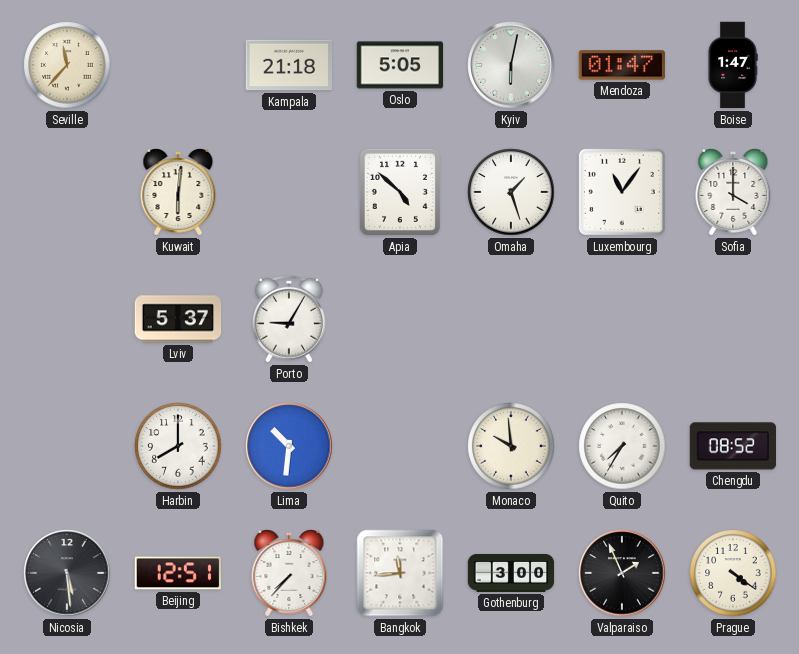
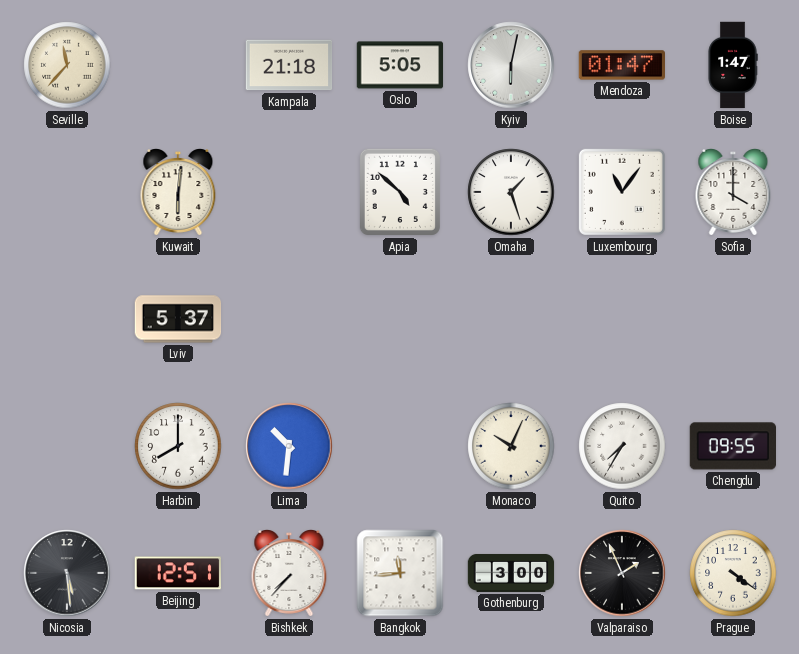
Porto: 9:05 -> none
Monaco: 9:59 -> 10:04
Chengdu: 08:52 -> 09:55
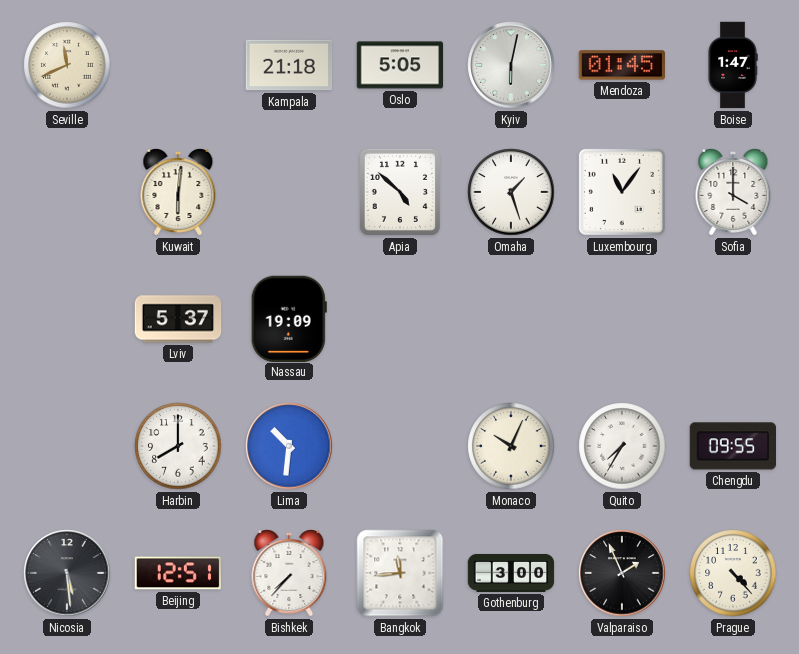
Seville: 11:37 -> 11:41
Mendoza: 01:47 -> 01:45
Nassau: none -> 19:09
Prague: 4:21 -> 4:23
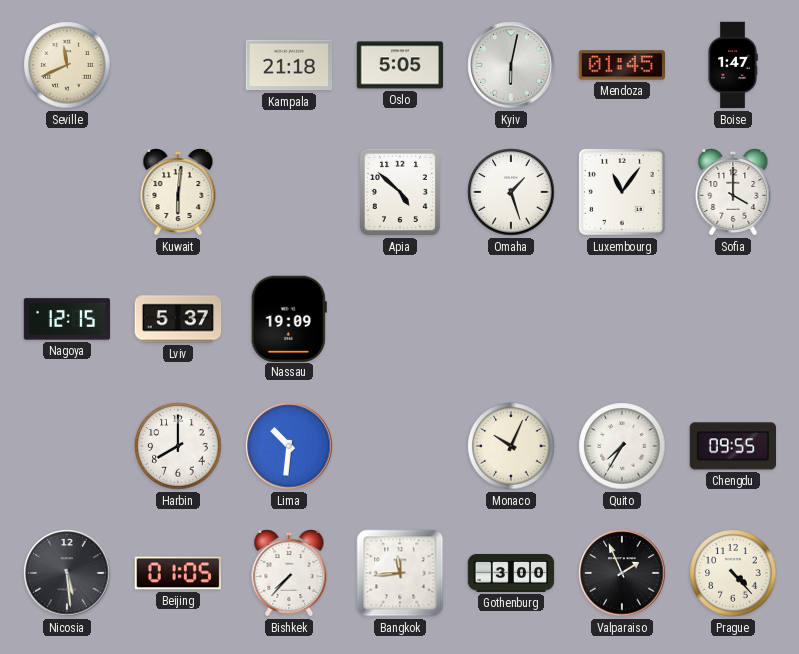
Nagoya: none -> 12:15
Beijing: 12:51 -> 01:05
